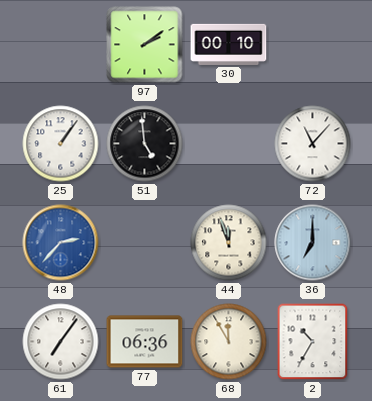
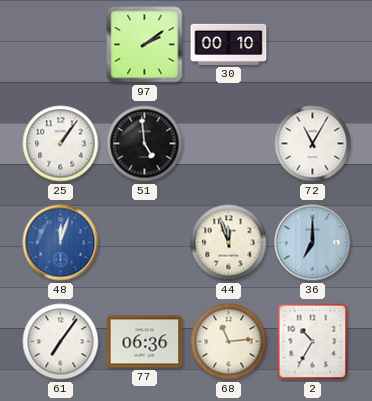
72: 11:07 -> 11:05
48: 2:37 -> 12:03
68: 11:55 -> 11:14
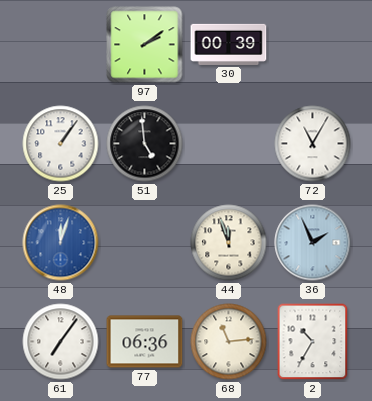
30: 00:10 -> 00:39
36: 7:00 -> 1:56
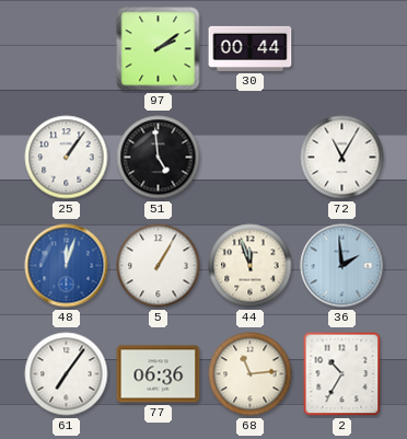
30: 00:39 -> 00:44
5: none -> 1:05
36: 1:56 -> 1:59
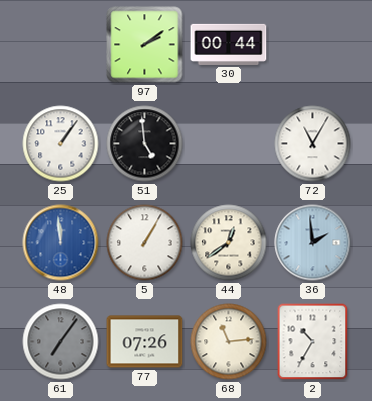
48: 12:03 -> 11:59
44: 11:57 -> 12:39
61 dial: white -> grey
77: 06:36 -> 07:26
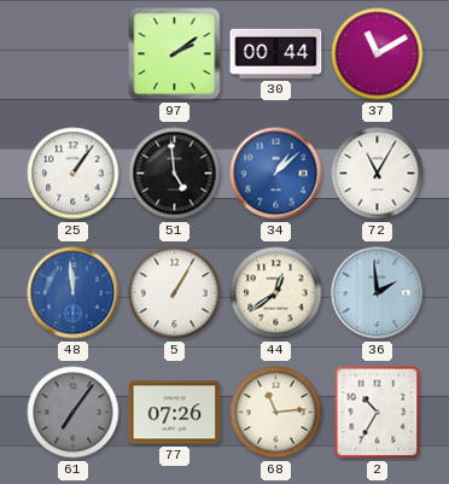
37: none -> 11:10
34: none -> 1:08
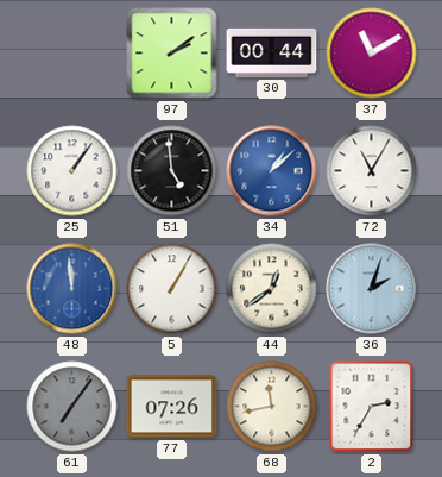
36: 1:59 -> 2:03
68: 11:14 -> 11:43
2: 10:35 -> 2:35
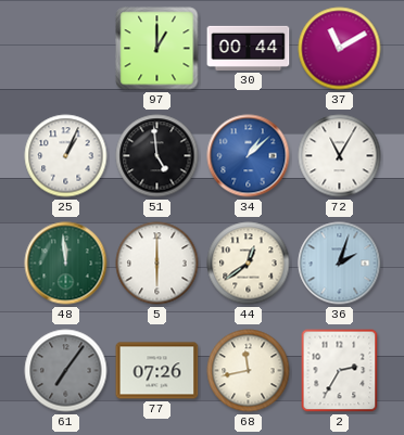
97: 2:09 -> 1:00
25: 1:06 -> 1:04
48 dial: blue -> green
5: 1:05 -> 6:00
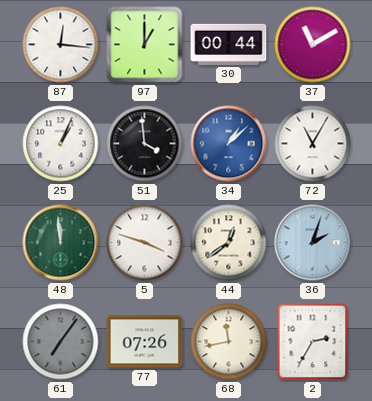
87: none -> 12:16
51: 4:59 -> 3:59
5: 6:00 -> 3:48
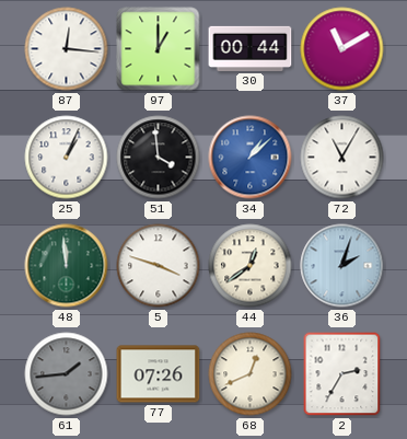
61: 7:06 -> 1:44
68: 11:43 -> 12:41
